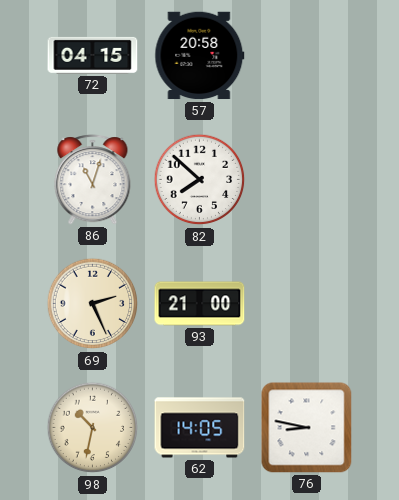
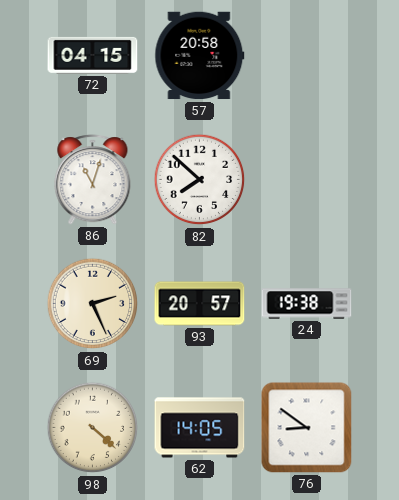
93: 21:00 -> 20:57
24: none -> 19:38
98: 10:32 -> 4:22
76: 8:47 -> 8:51
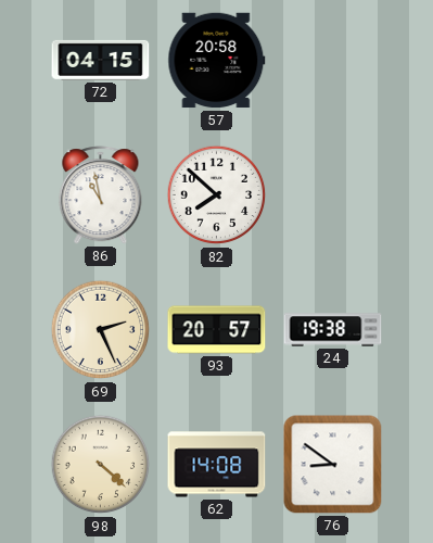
86: 11:03 -> 10:58
62: 14:05 -> 14:08
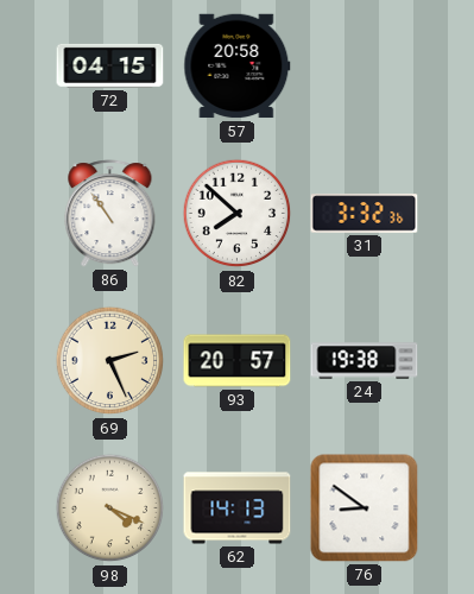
86: 10:58 -> 10:54
31: none -> 3:32
98: 4:22 -> 4:19
62: 14:08 -> 14:13
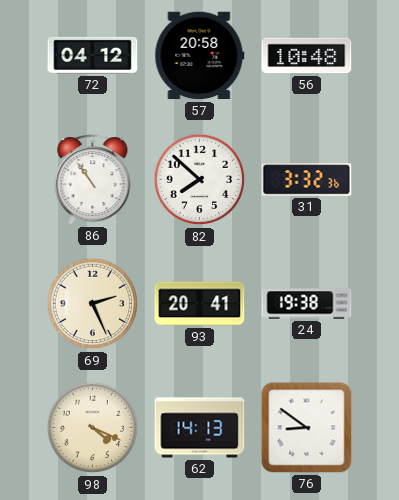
72: 04:15 -> 04:12
56: none -> 10:48
93: 20:57 -> 20:41
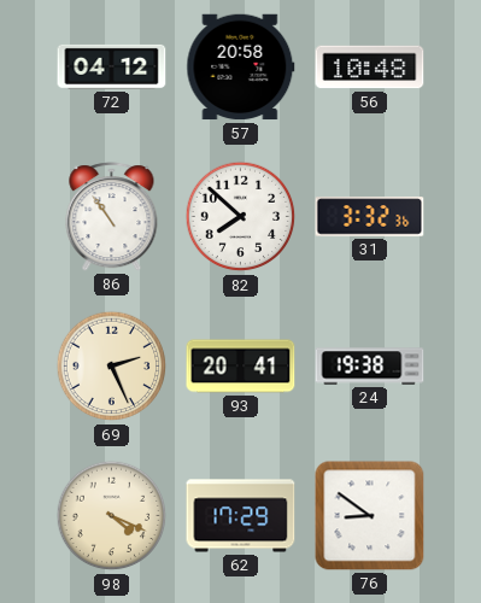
62: 14:13 -> 17:29
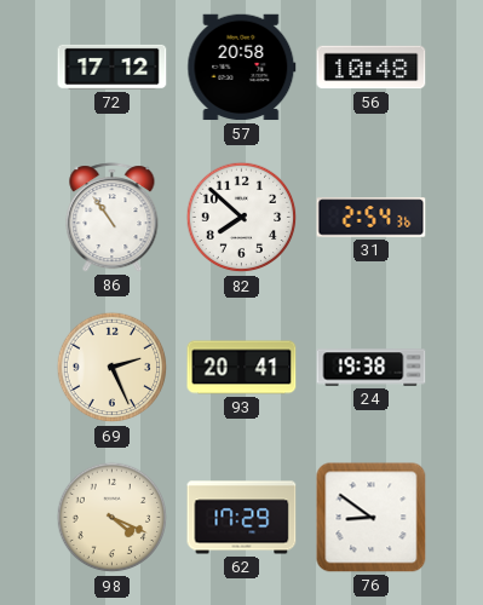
72: 04:12 -> 17:12
31: 3:32 -> 2:54
